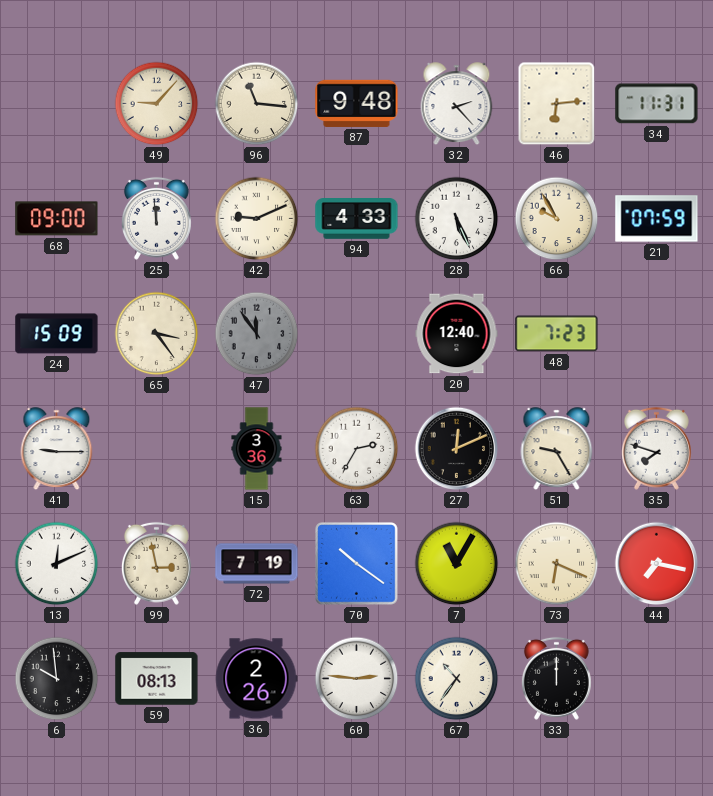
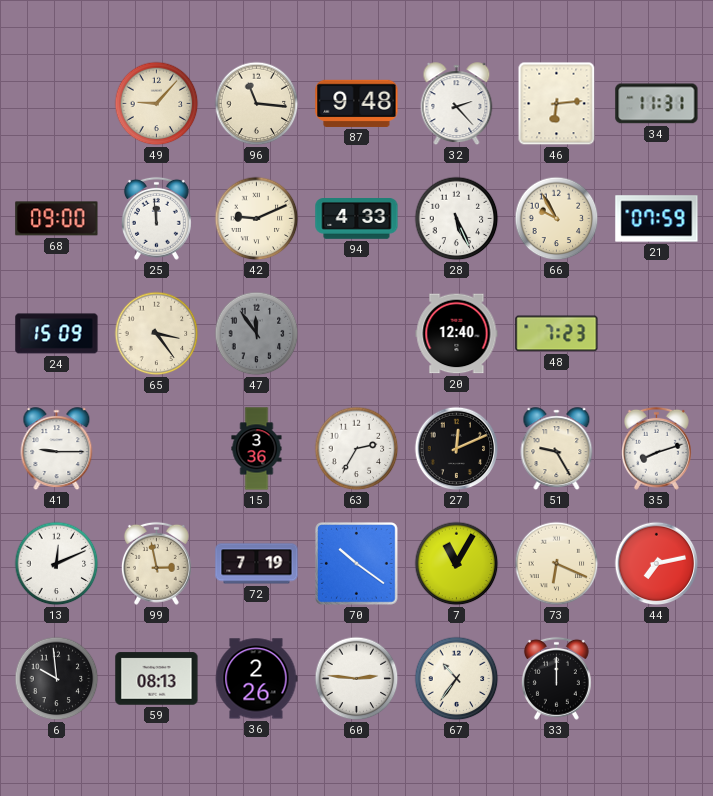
35: 7:48 -> 8:12
44: 7:17 -> 7:13
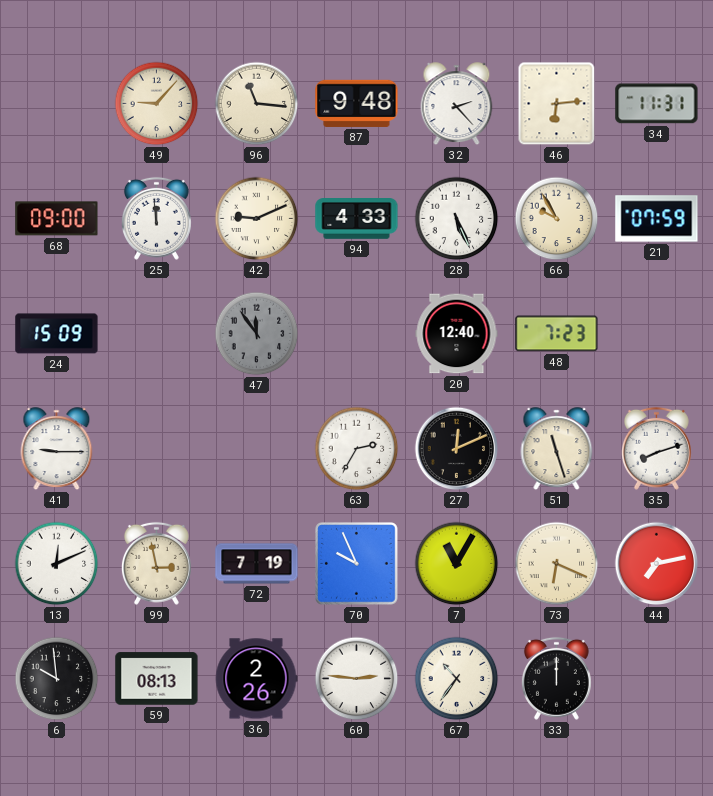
65: 3:24 -> none
15: 3:36 -> none
51: 9:25 -> 11:27
70: 10:21 -> 9:56
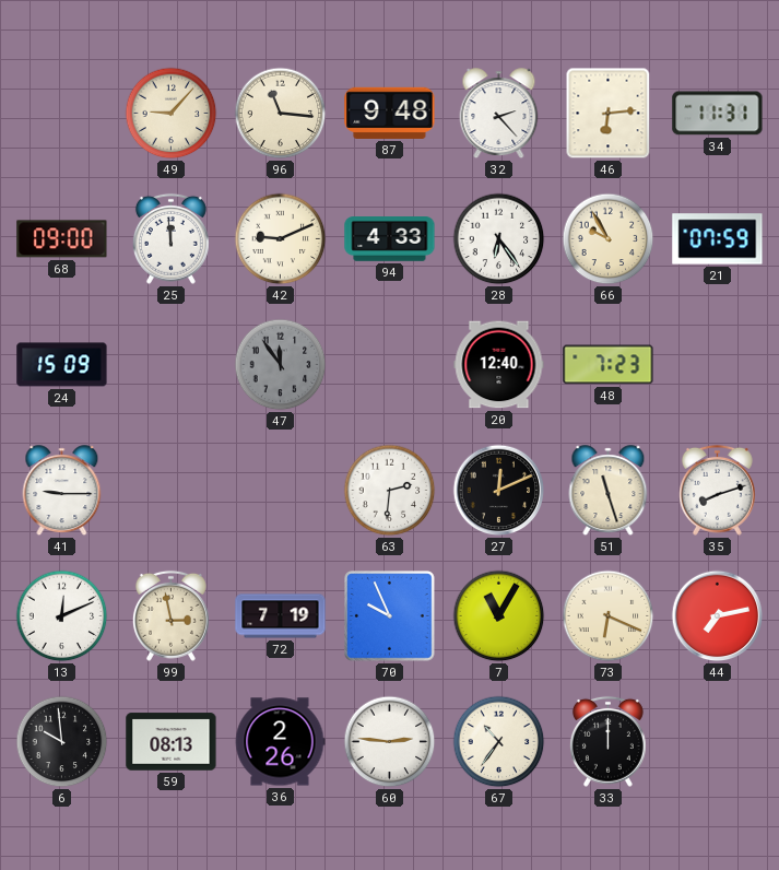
28: 5:26 -> 6:24
63: 2:35 -> 2:31
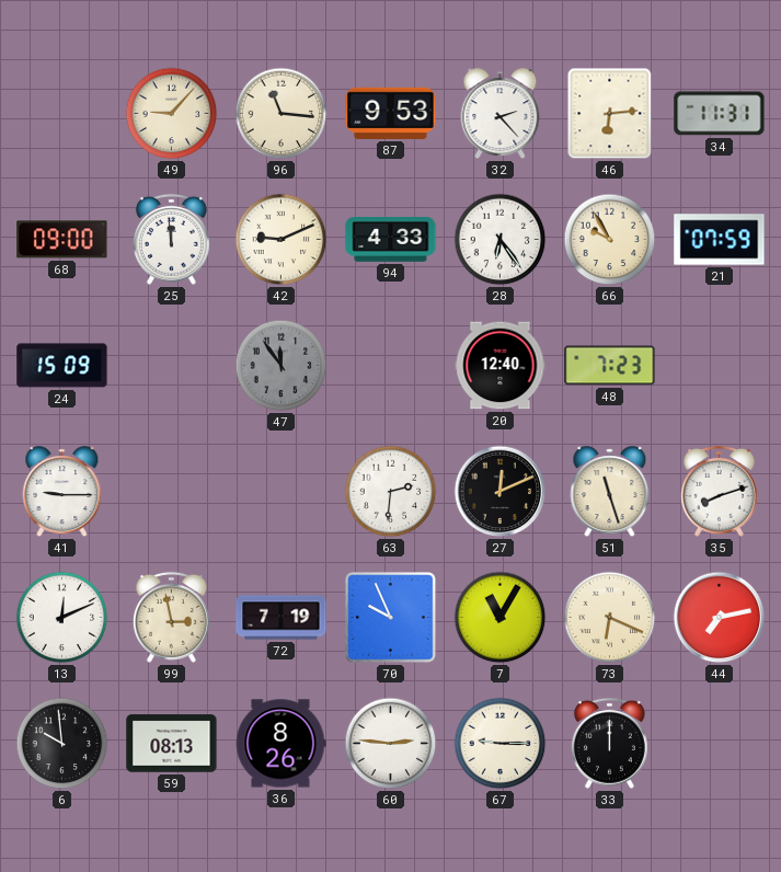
87: 9:48 -> 9:53
36: 2:26 -> 8:26
67: 10:36 -> 9:15
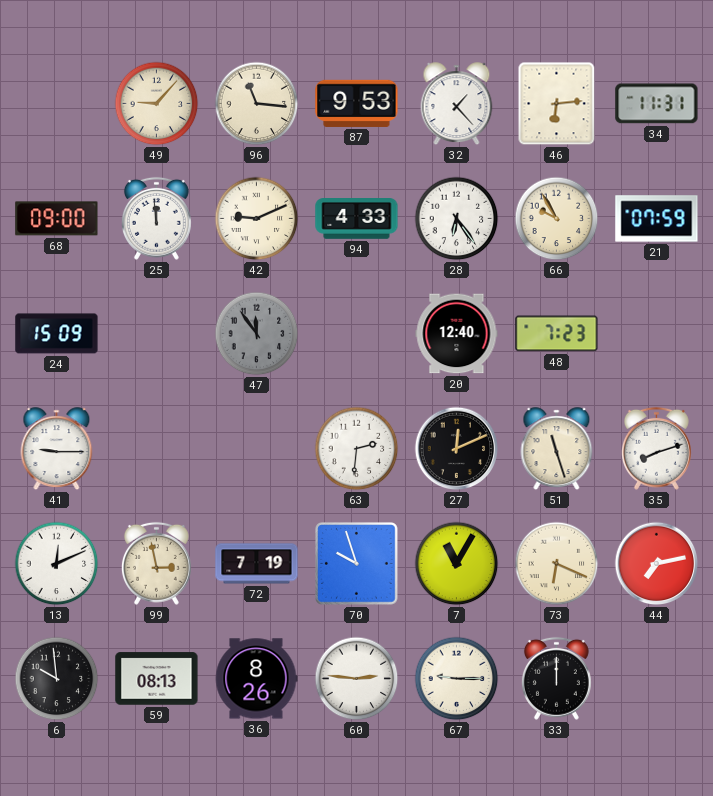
32: 2:23 -> 1:23
70: 9:56 -> 9:57
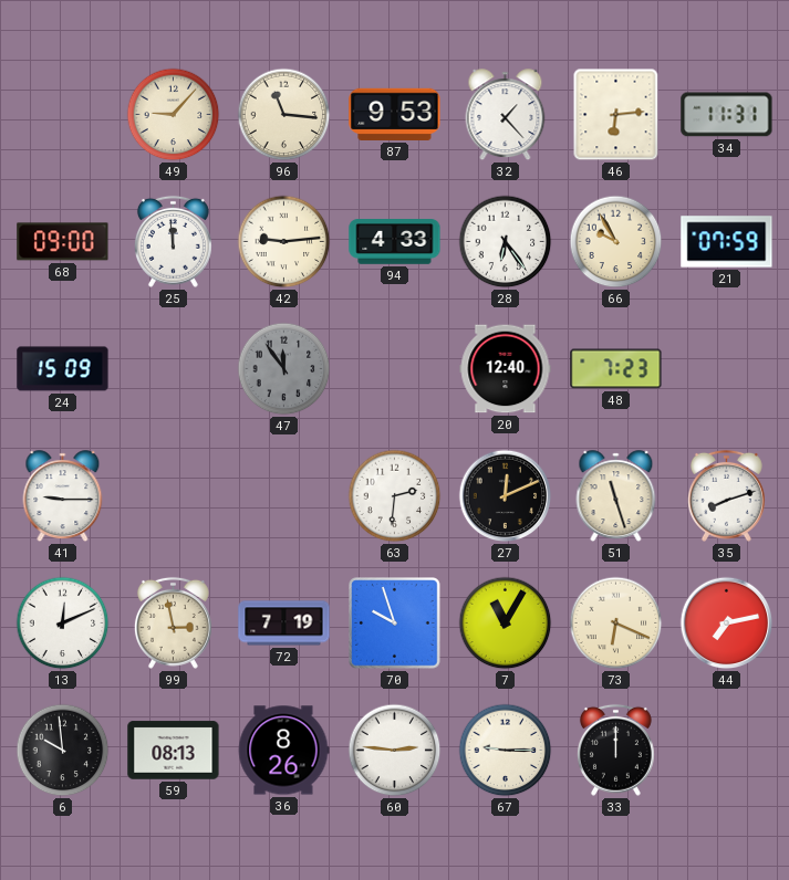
42: 9:11 -> 9:14
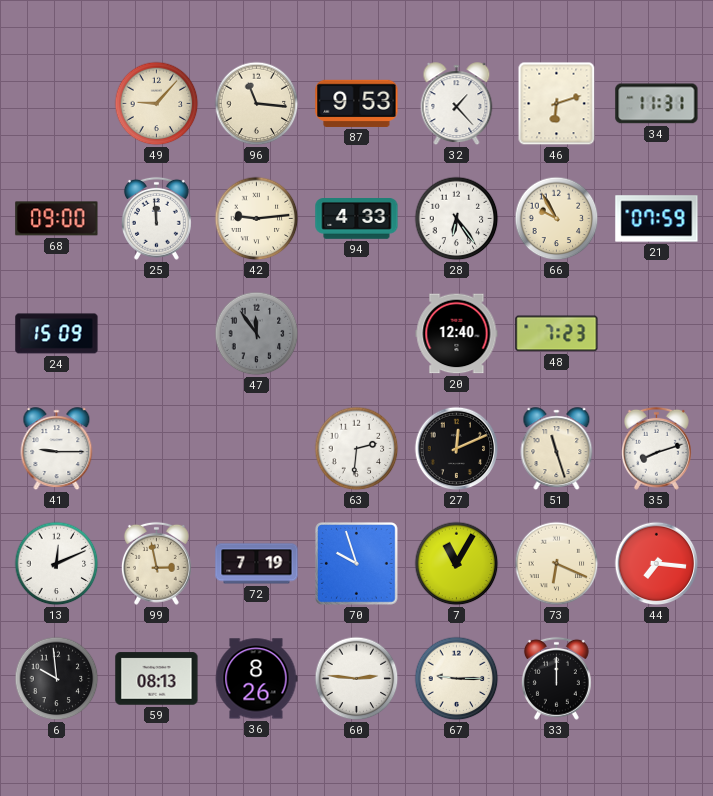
46: 6:14 -> 6:12
44: 7:13 -> 7:16
